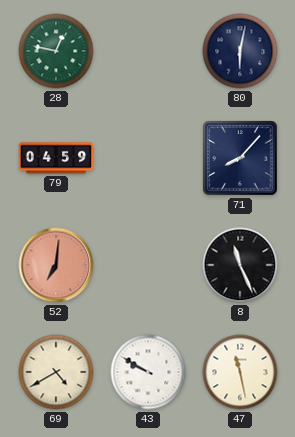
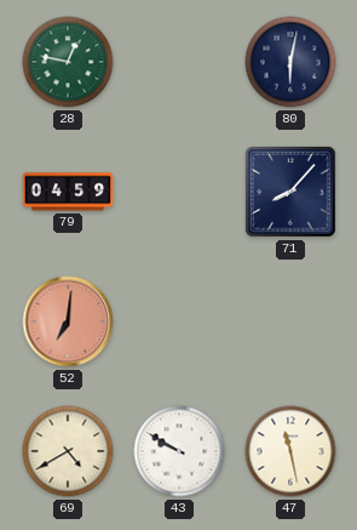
8: 11:26 -> none
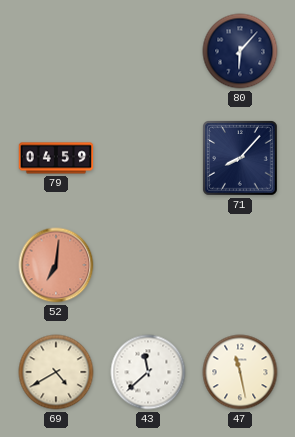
28: 12:47 -> none
80: 6:02 -> 6:07
43: 9:50 -> 11:38
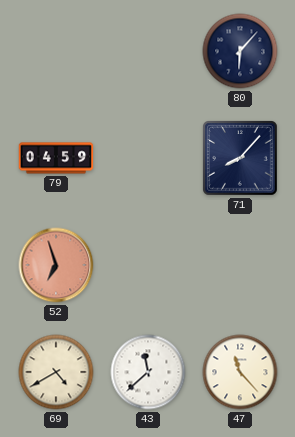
52: 7:01 -> 6:57
47: 11:28 -> 11:23
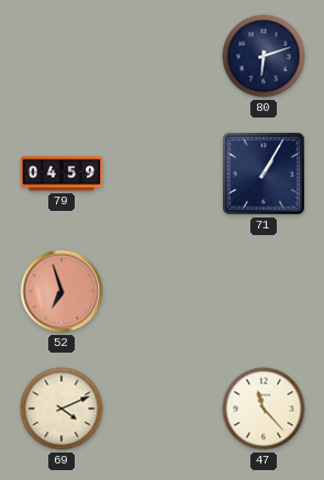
80: 6:07 -> 6:12
71: 8:07 -> 1:05
69: 4:40 -> 4:11
43: 11:38 -> none
